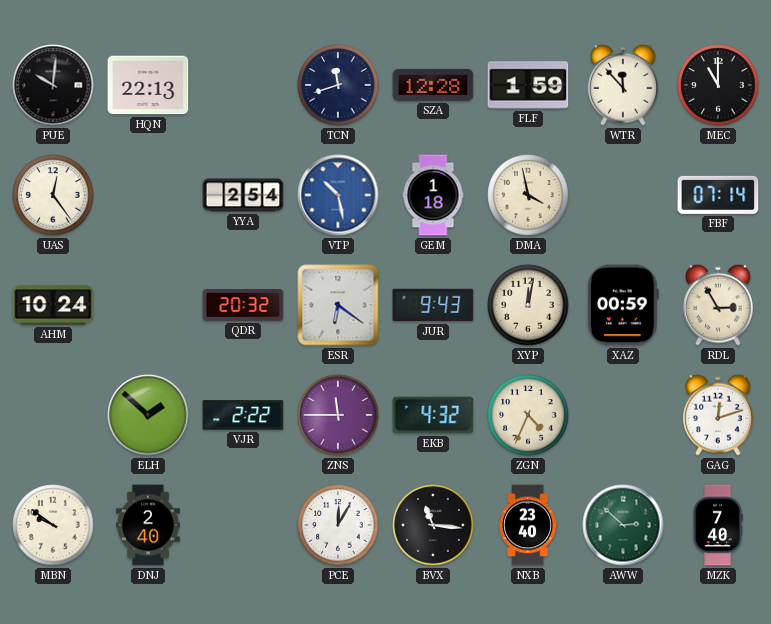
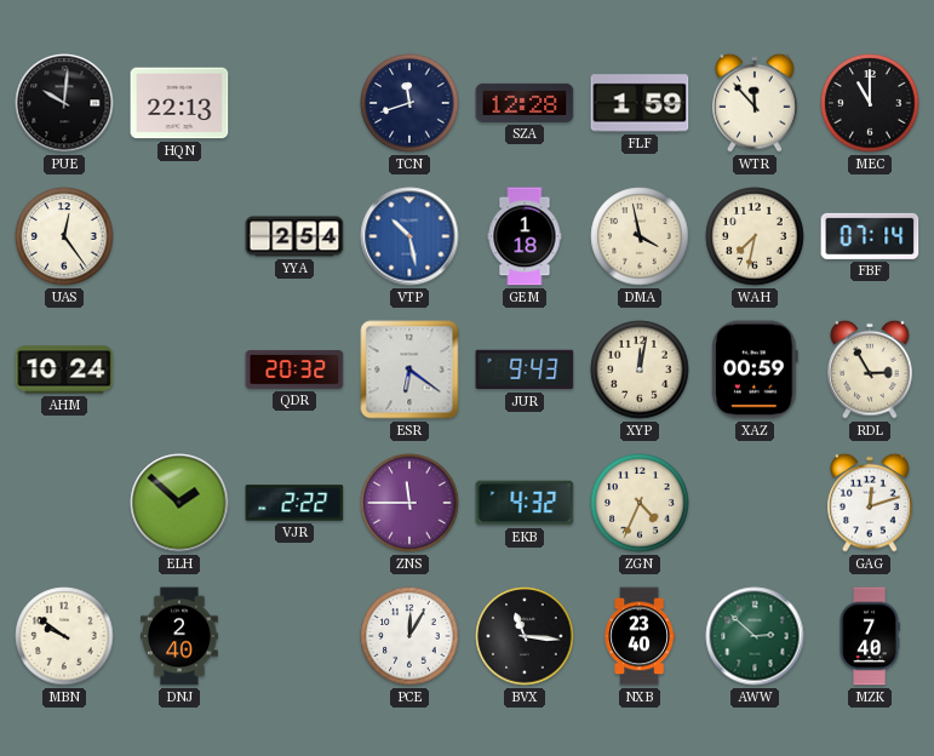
WAH: none -> 7:32
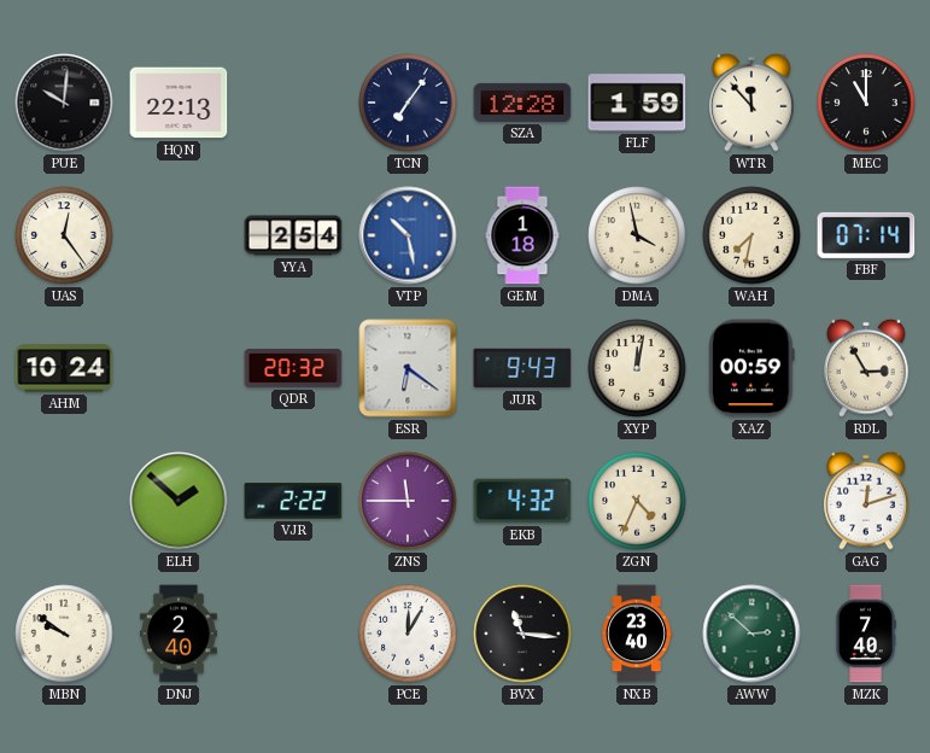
TCN: 11:42 -> 7:06
